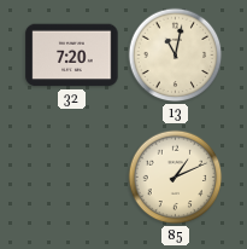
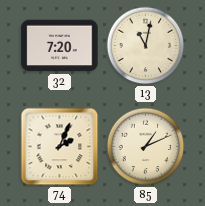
74: none -> 2:04
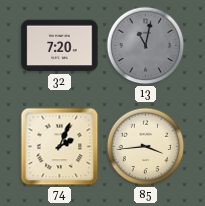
13 dial: cream -> grey
85: 1:11 -> 3:44
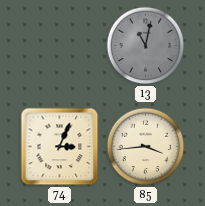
32: 7:20 -> none
74: 2:04 -> 3:04
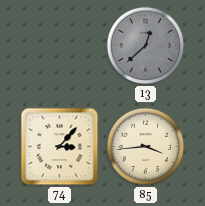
13: 11:02 -> 12:38
74: 3:04 -> 3:07
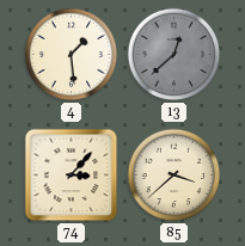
4: none -> 1:29
85: 3:44 -> 3:38
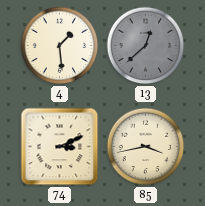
74: 3:07 -> 3:11
85: 3:38 -> 3:43
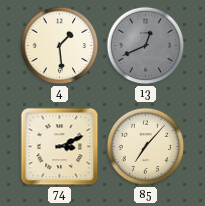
13: 12:38 -> 12:41
85: 3:43 -> 7:07
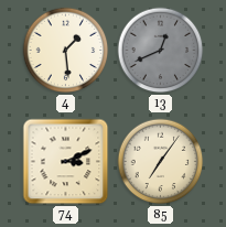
85: 7:07 -> 7:06
